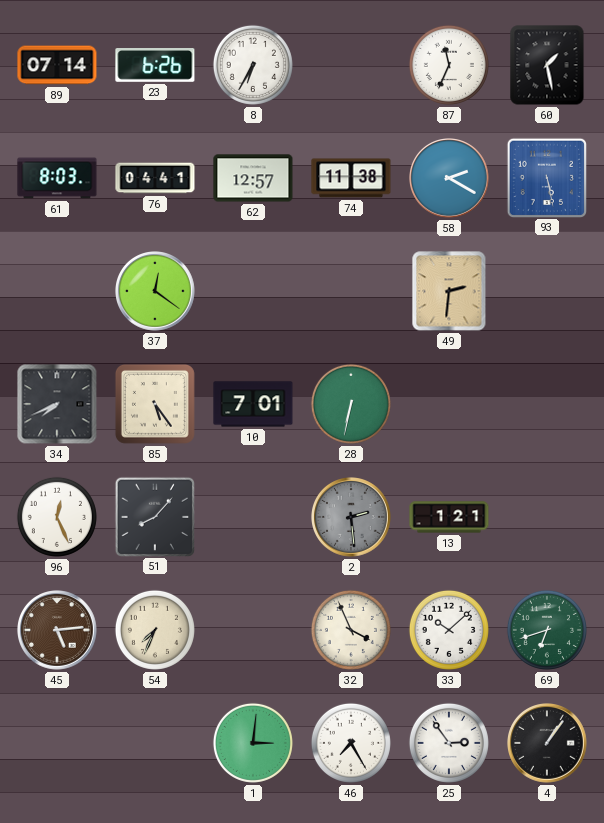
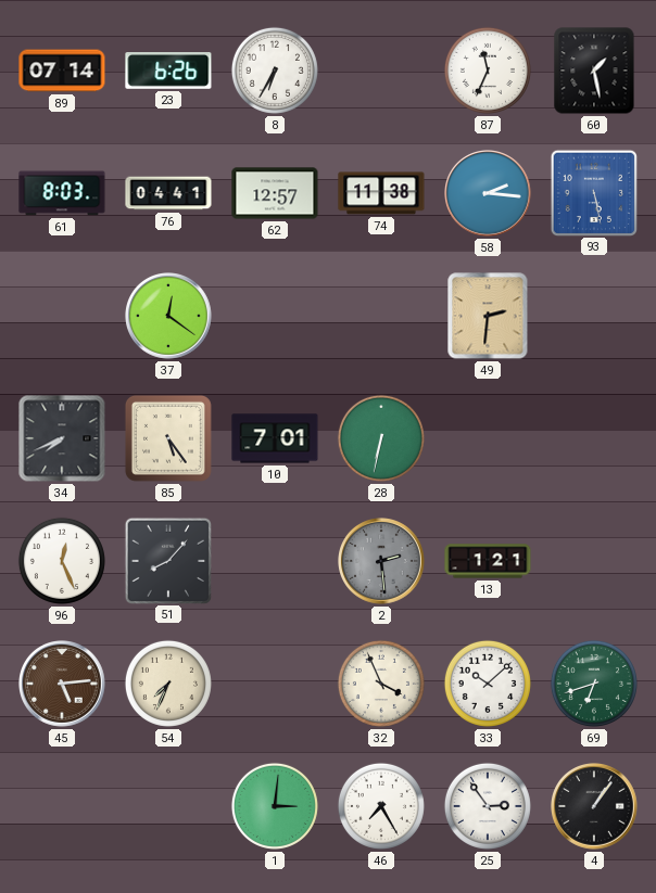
58: 2:20 -> 2:16
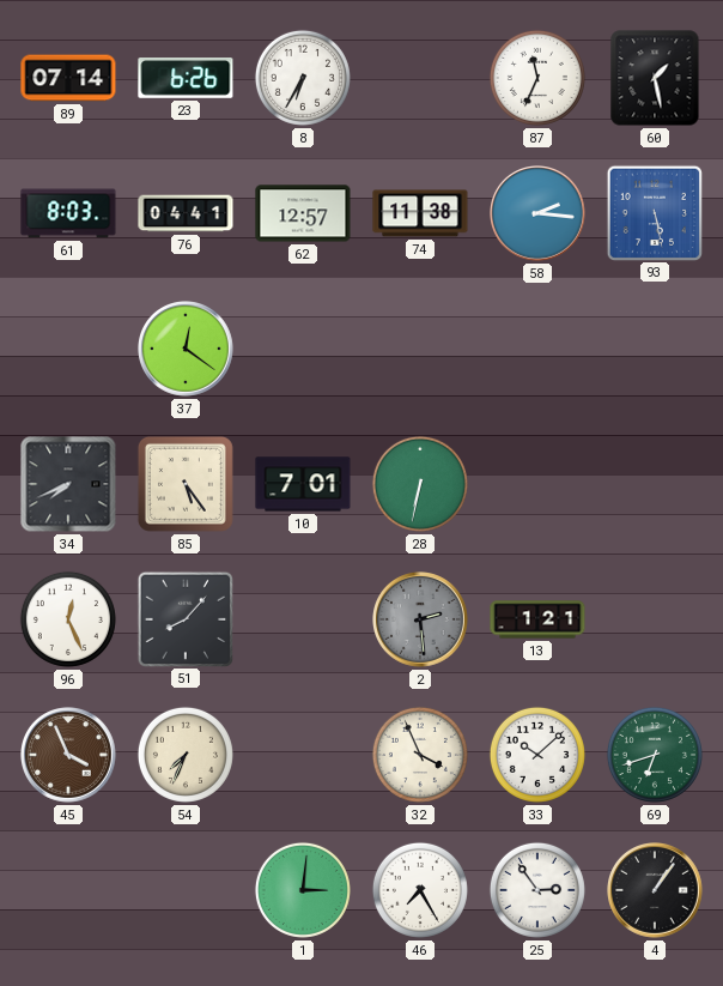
49: 2:31 -> none
45: 5:14 -> 3:56
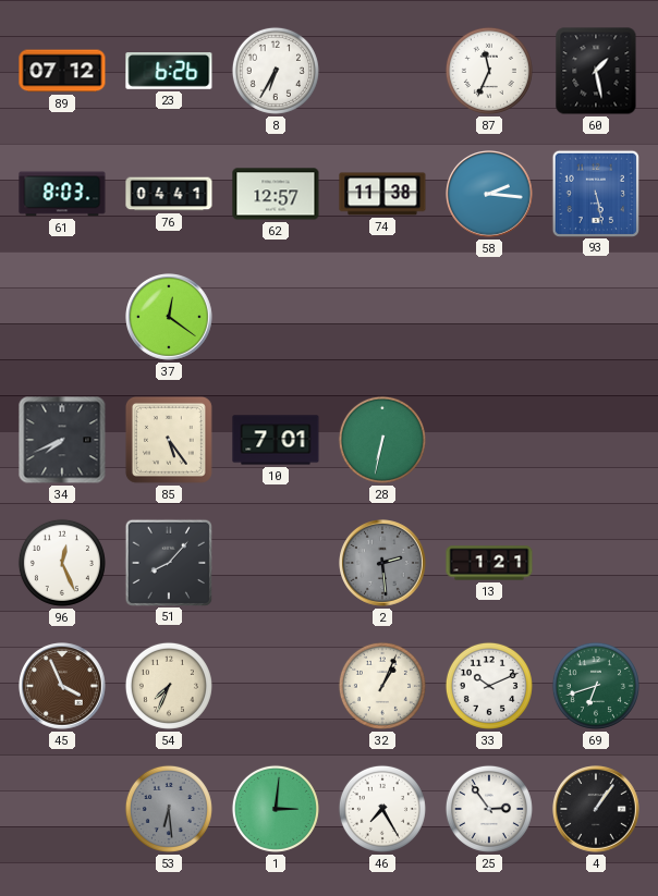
89: 07:14 -> 07:12
32: 3:56 -> 1:04
33: 10:08 -> 10:11
53: none -> 6:29
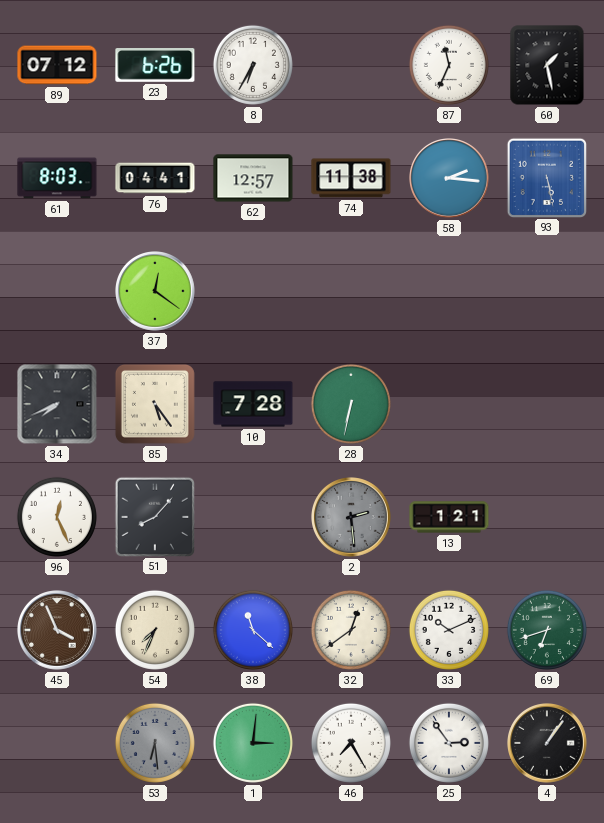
10: 7:01 -> 7:28
38: none -> 11:22
32: 1:04 -> 12:39
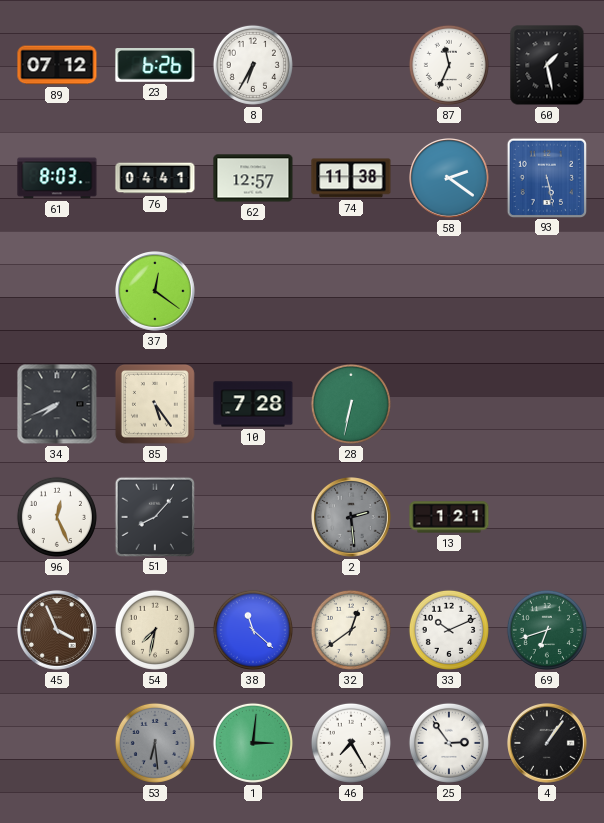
58: 2:16 -> 2:21
54: 7:34 -> 7:32
